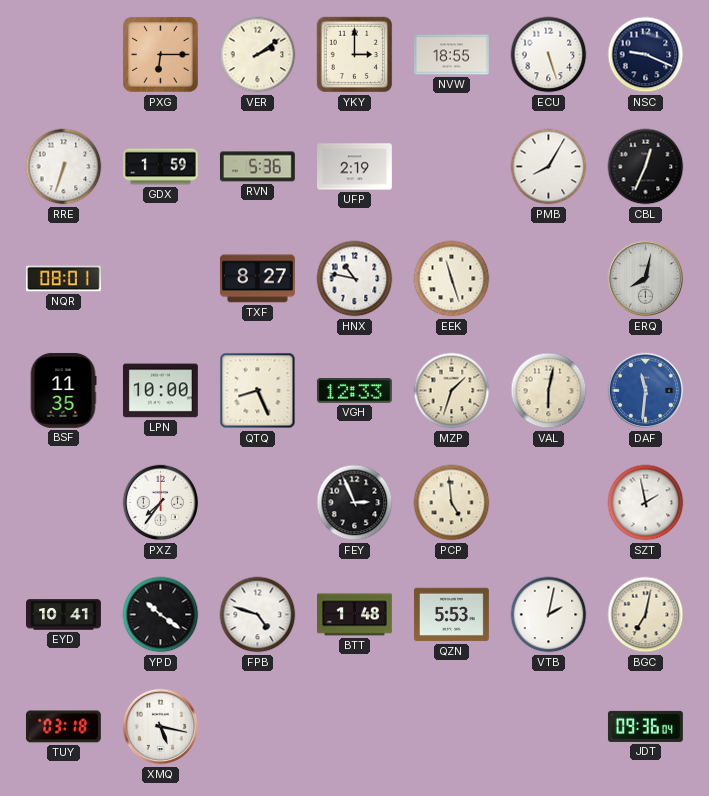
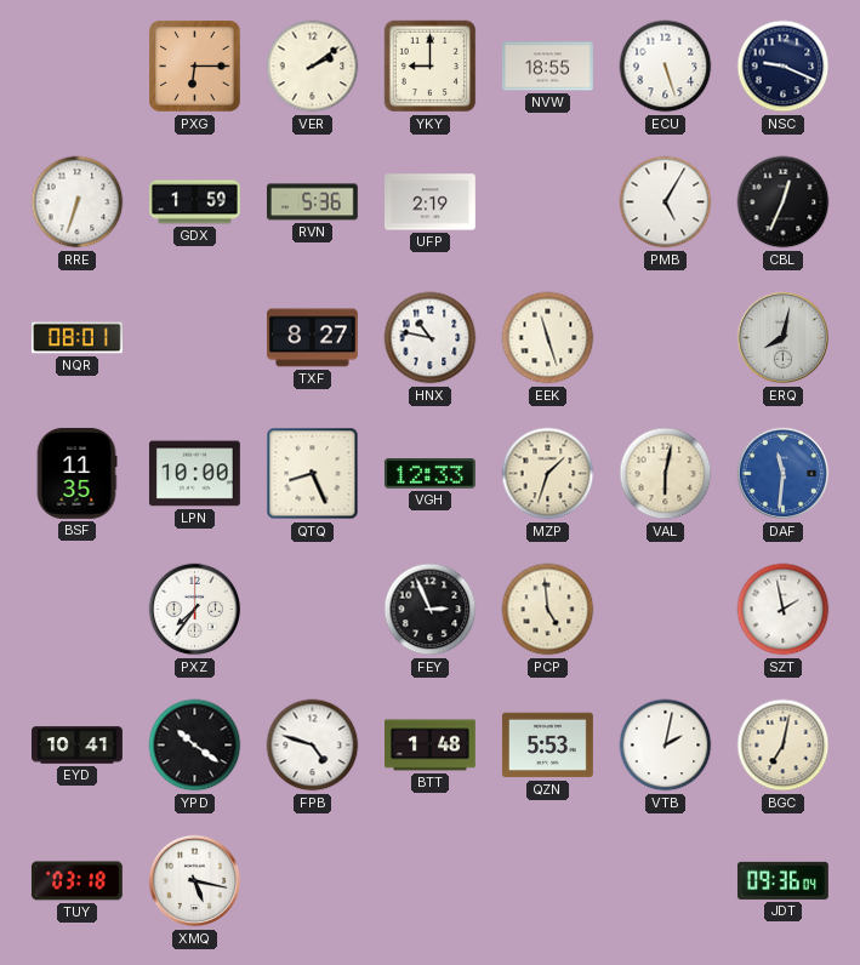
YKY: 3:00 -> 9:00
PMB: 8:05 -> 5:05
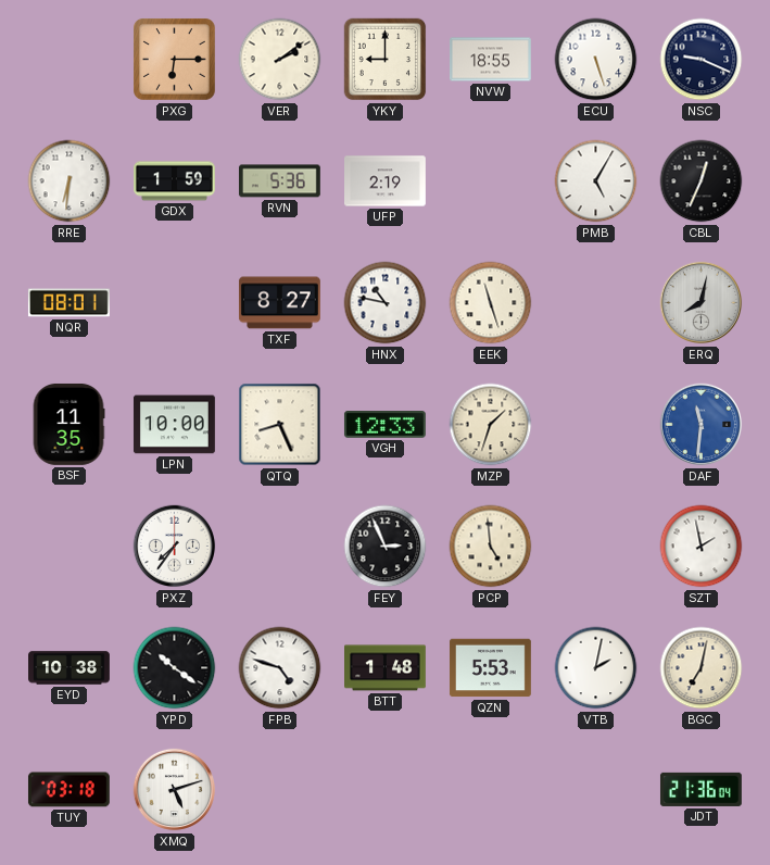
RRE: 6:33 -> 6:31
VAL: 6:02 -> none
EYD: 10:41 -> 10:38
XMQ: 5:17 -> 5:12
JDT: 09:36 -> 21:36
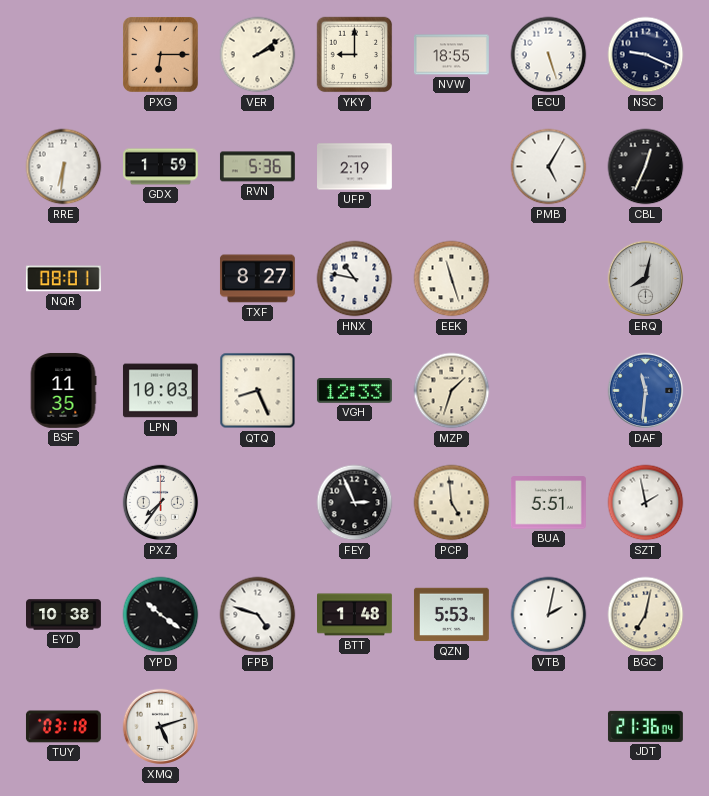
LPN: 10:00 -> 10:03
BUA: none -> 5:51
